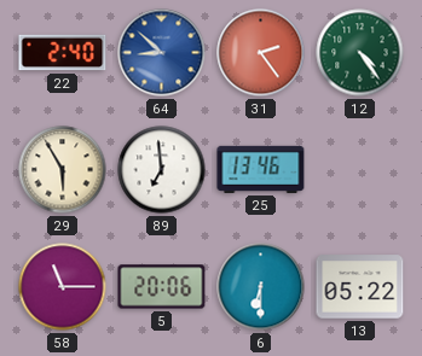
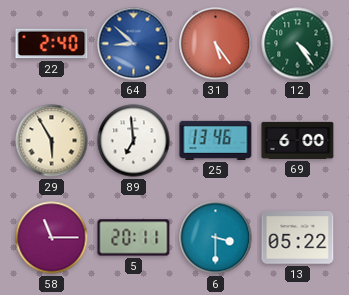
31: 2:24 -> 5:24
69: none -> 6:00
5: 20:06 -> 20:11
6: 6:30 -> 3:30
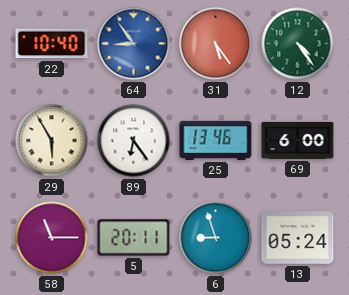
22: 2:40 -> 10:40
64: 8:52 -> 8:54
89: 6:59 -> 6:24
6: 3:30 -> 8:57
13: 05:22 -> 05:24
